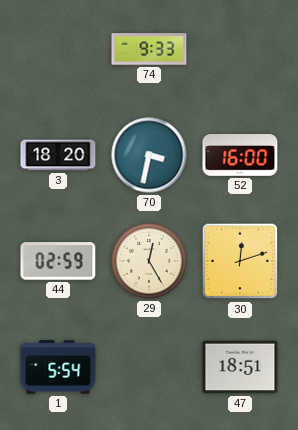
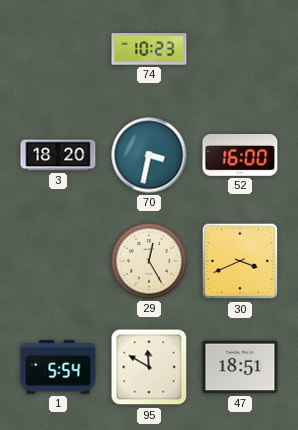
74: 9:33 -> 10:23
44: 02:59 -> none
30: 12:12 -> 3:41
95: none -> 11:50
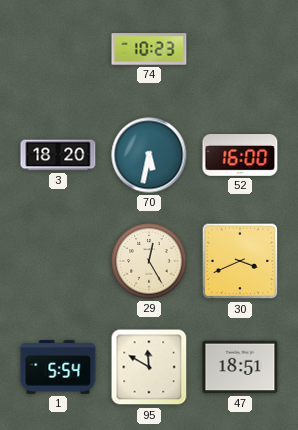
70: 3:32 -> 5:32
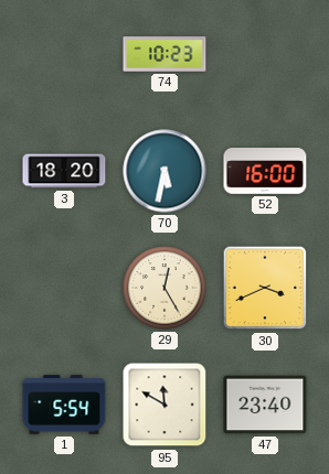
47: 18:51 -> 23:40
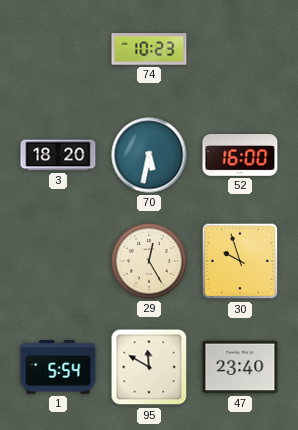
30: 3:41 -> 9:57
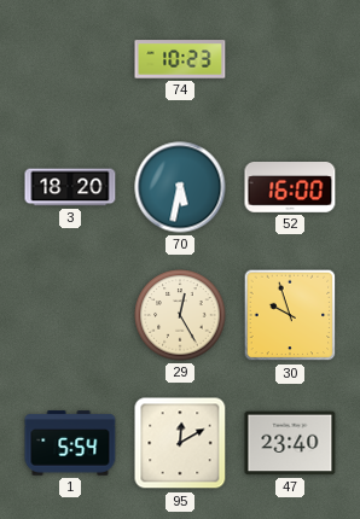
95: 11:50 -> 12:10
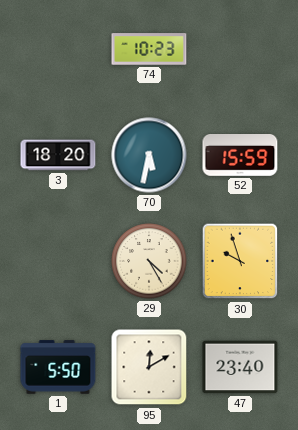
52: 16:00 -> 15:59
29: 12:25 -> 4:25
1: 5:54 -> 5:50
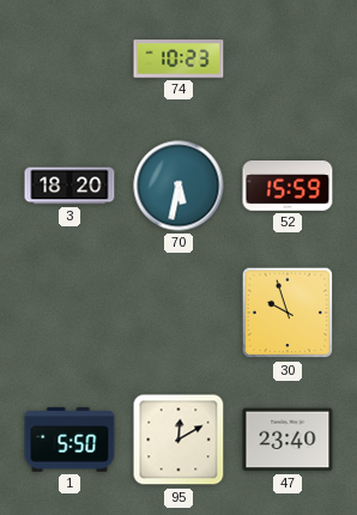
29: 4:25 -> none
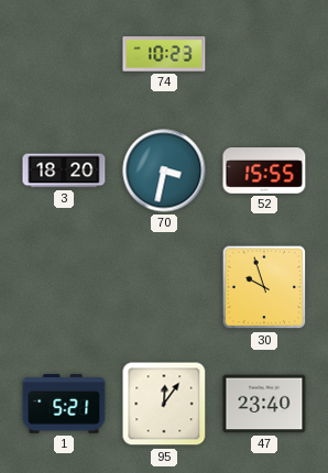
70: 5:32 -> 3:32
52: 15:59 -> 15:55
1: 5:50 -> 5:21
95: 12:10 -> 12:06
